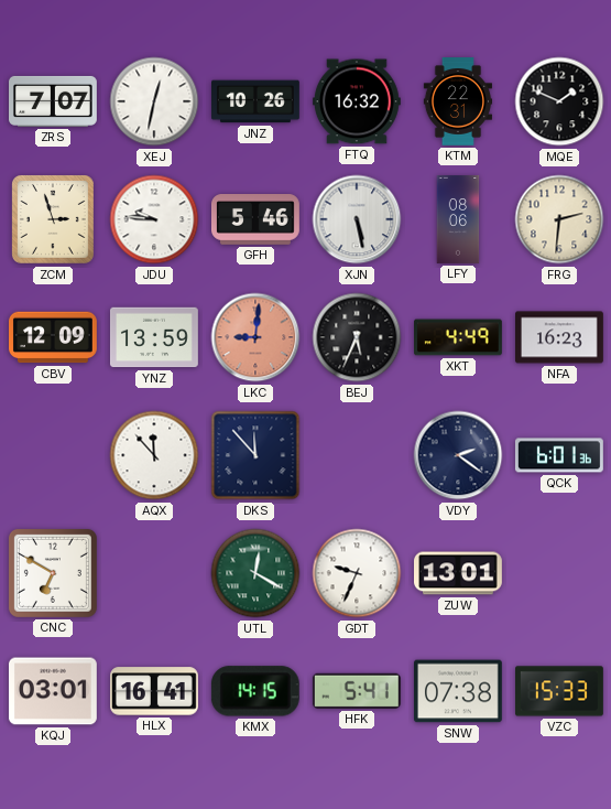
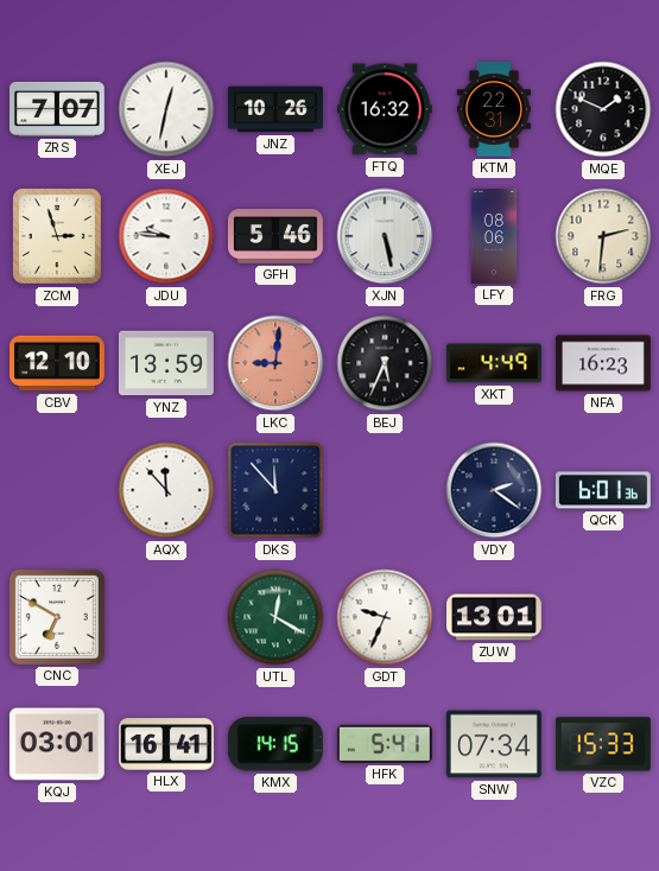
CBV: 12:09 -> 12:10
SNW: 07:38 -> 07:34
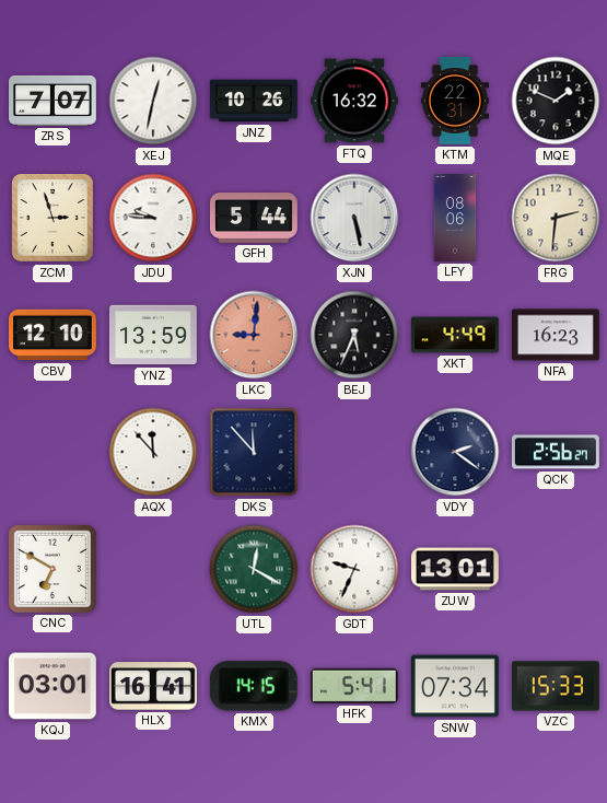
GFH: 5:46 -> 5:44
QCK: 6:01 -> 2:56
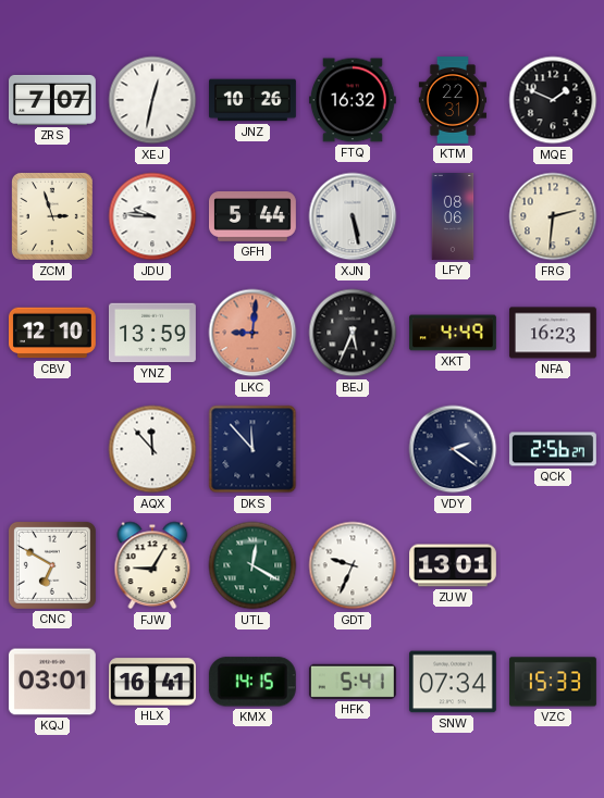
FJW: none -> 9:05
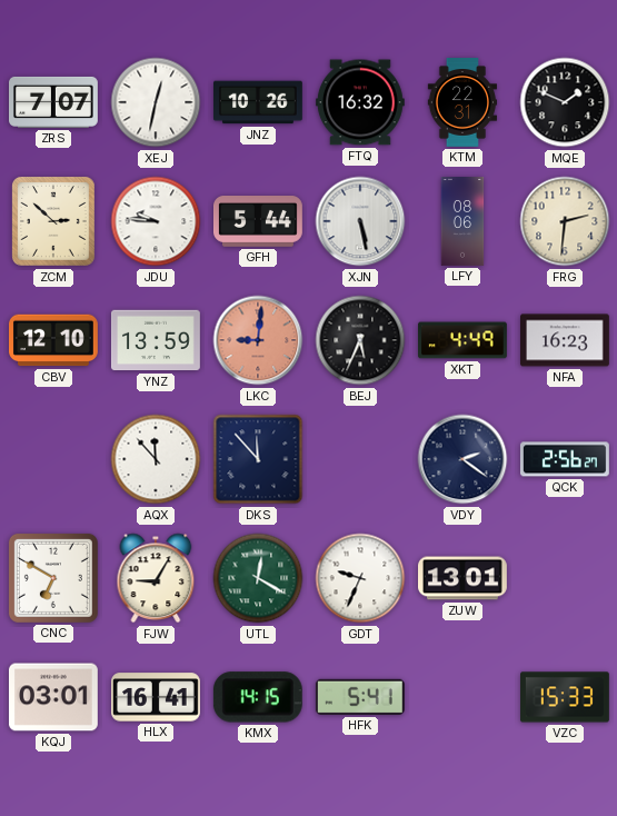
ZCM: 2:57 -> 2:52
SNW: 07:34 -> none
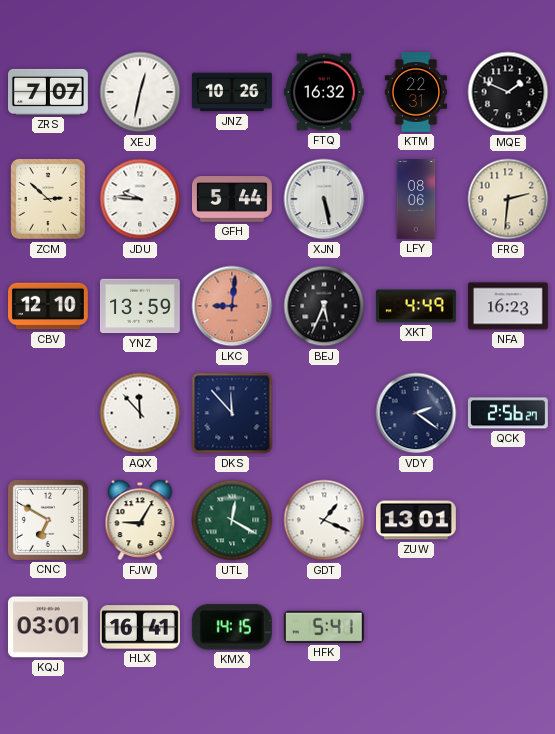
GDT: 9:34 -> 1:19
VZC: 15:33 -> none
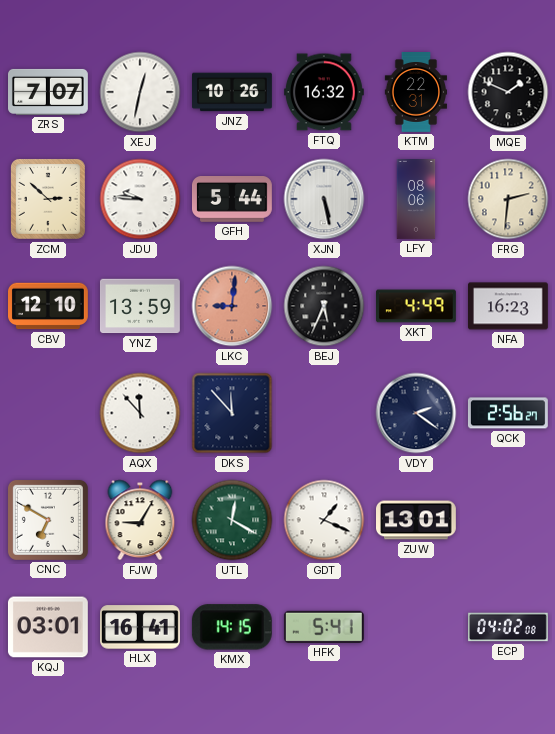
ECP: none -> 04:02
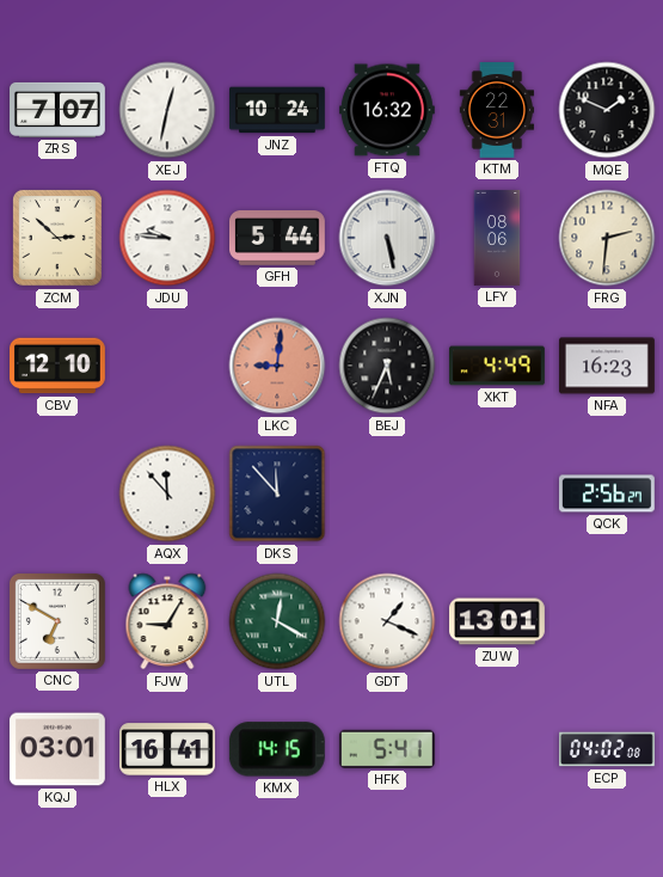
JNZ: 10:26 -> 10:24
YNZ: 13:59 -> none
VDY: 2:21 -> none
